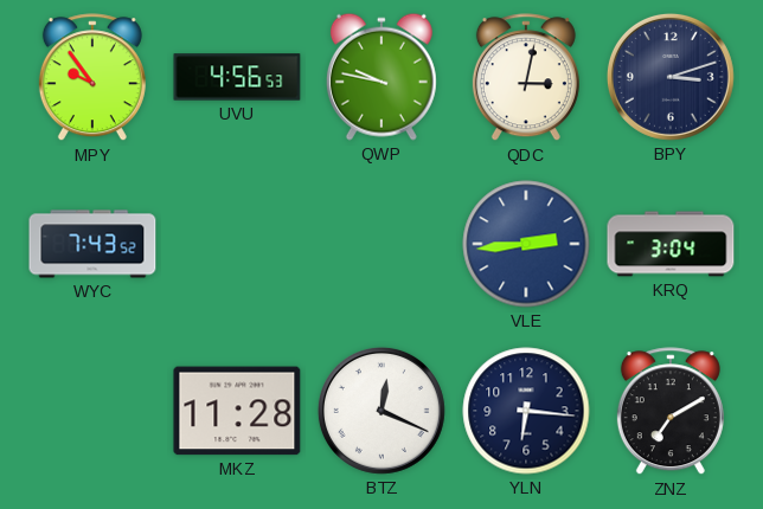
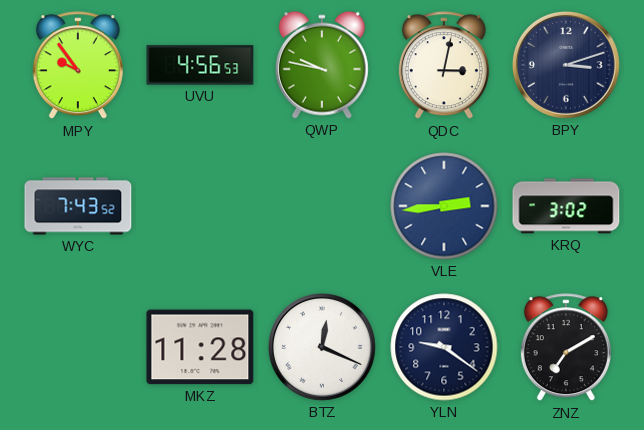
KRQ: 3:04 -> 3:02
YLN: 6:16 -> 9:21
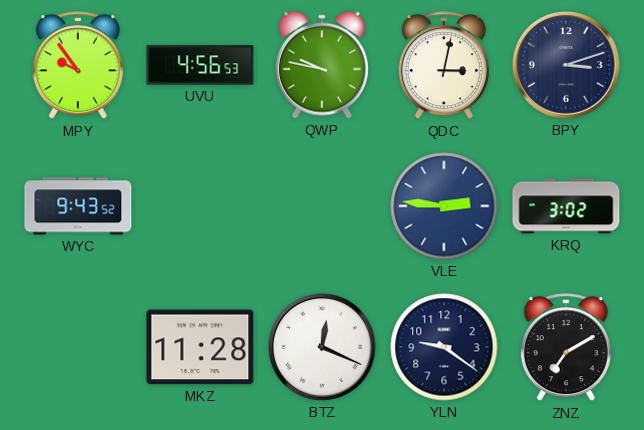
WYC: 7:43 -> 9:43
VLE: 2:44 -> 2:46
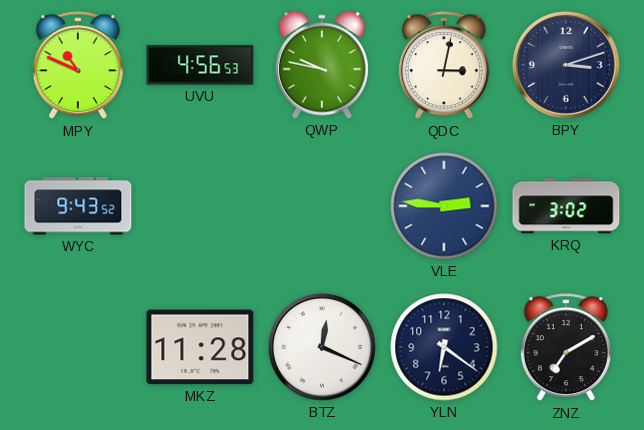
MPY: 9:54 -> 10:49
YLN: 9:21 -> 6:21
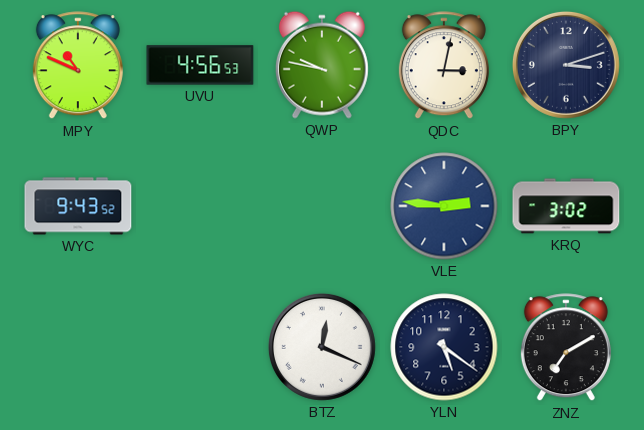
MKZ: 11:28 -> none
YLN: 6:21 -> 5:21
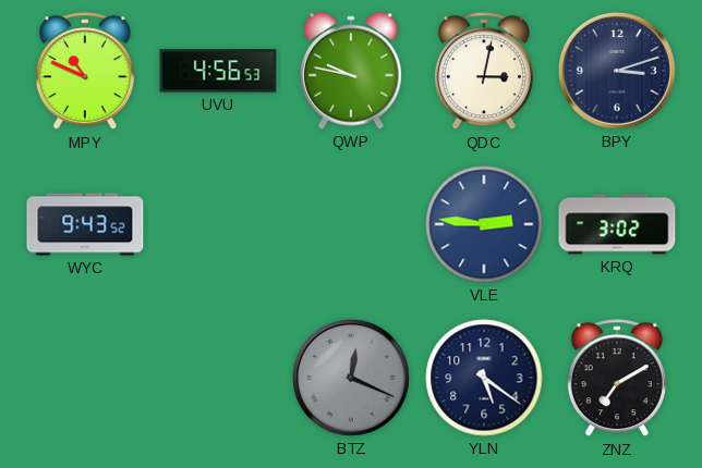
BTZ dial: white -> grey
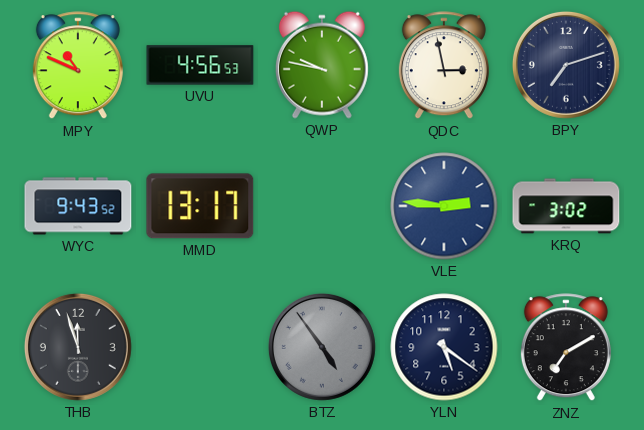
QDC: 3:02 -> 2:58
BPY: 3:12 -> 7:12
MMD: none -> 13:17
THB: none -> 11:57
BTZ: 12:19 -> 4:54
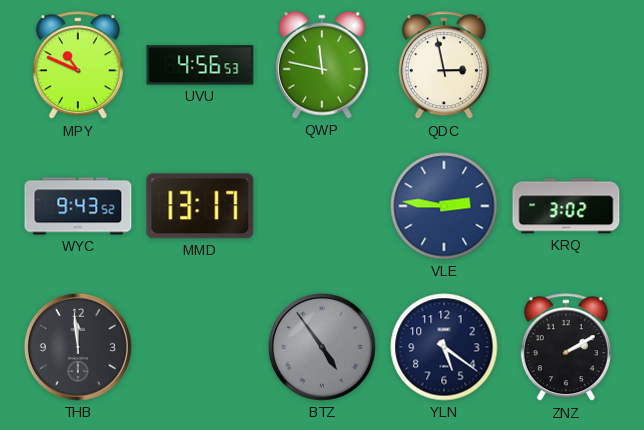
QWP: 9:47 -> 11:47
BPY: 7:12 -> none
THB: 11:57 -> 11:59
ZNZ: 7:10 -> 2:10
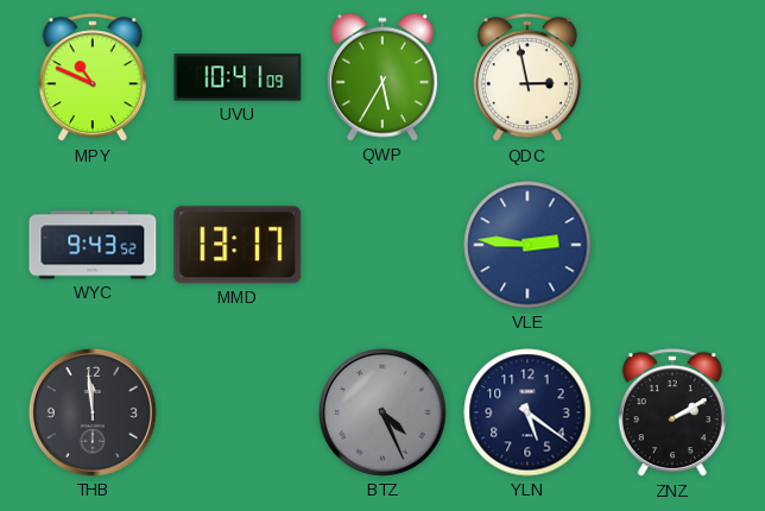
UVU: 4:56 -> 10:41
QWP: 11:47 -> 5:35
KRQ: 3:02 -> none
BTZ: 4:54 -> 4:26
